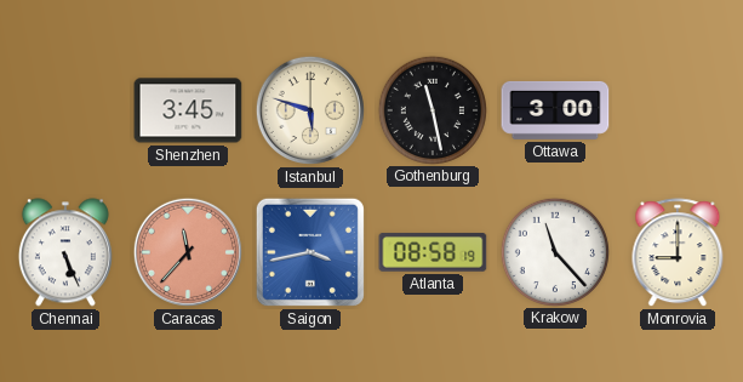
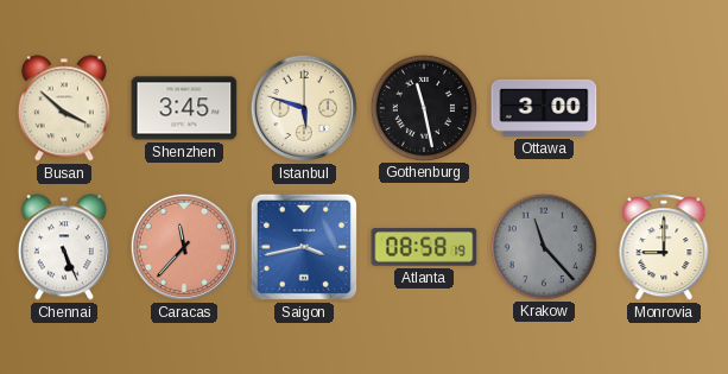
Busan: none -> 3:52
Krakow dial: white -> grey
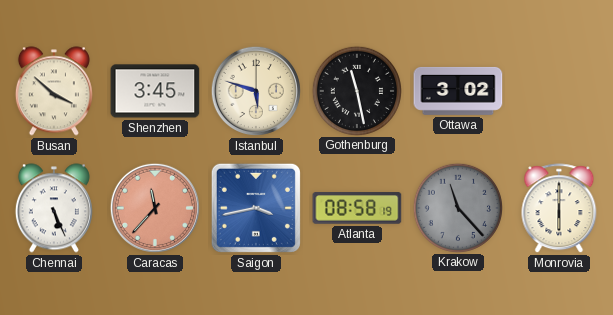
Ottawa: 3:00 -> 3:02
Monrovia: 9:00 -> 6:00
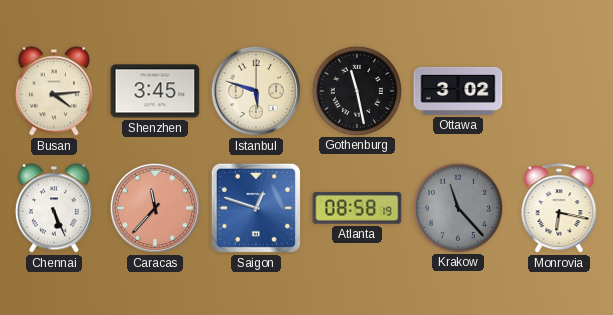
Busan: 3:52 -> 4:14
Saigon: 3:43 -> 12:48
Monrovia: 6:00 -> 6:17
